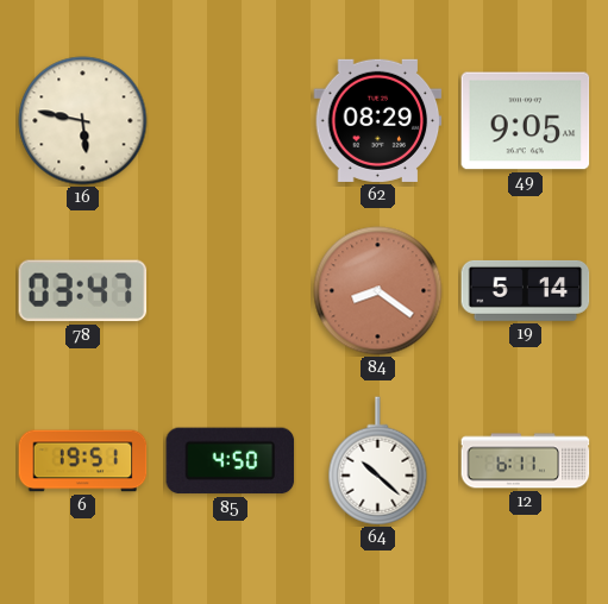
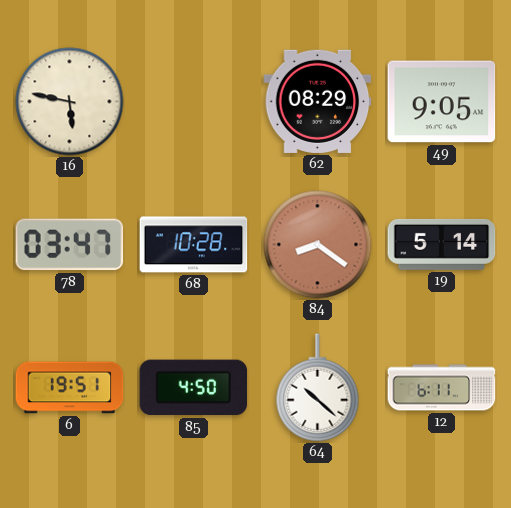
68: none -> 10:28
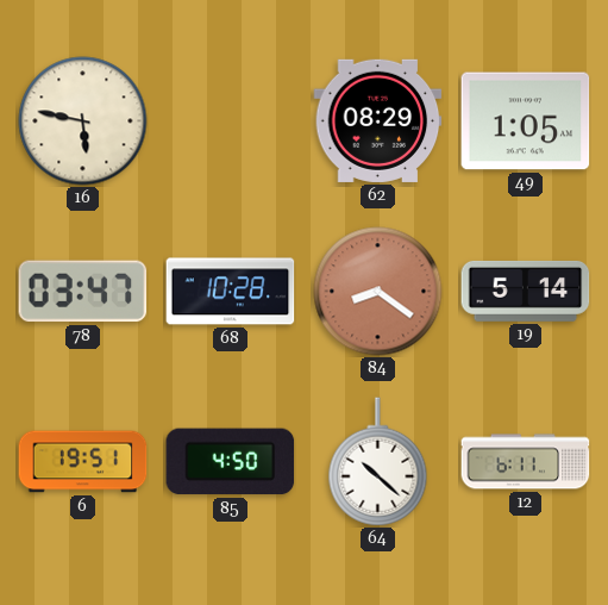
49: 9:05 -> 1:05
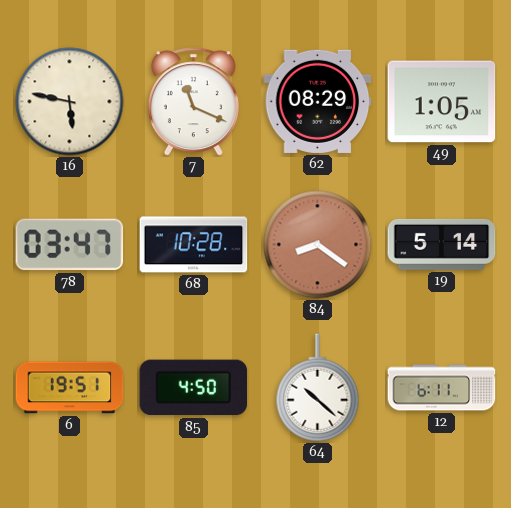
7: none -> 11:19
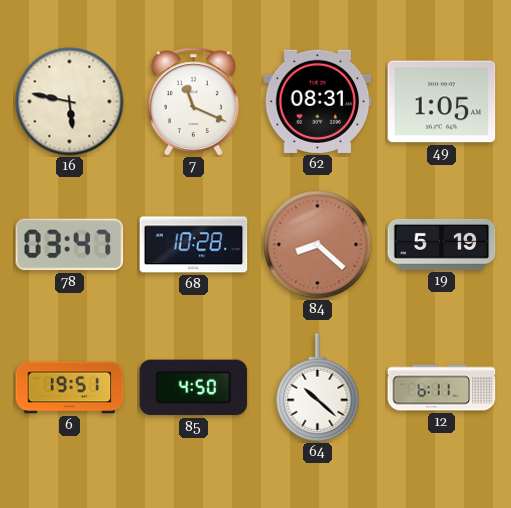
62: 08:29 -> 08:31
84: 8:21 -> 8:22
19: 5:14 -> 5:19
